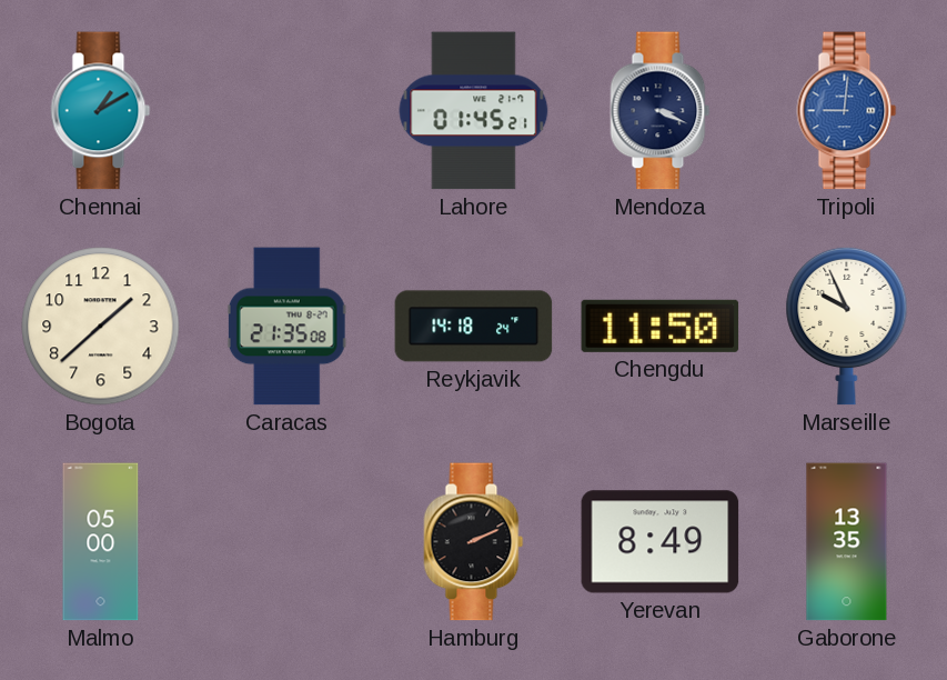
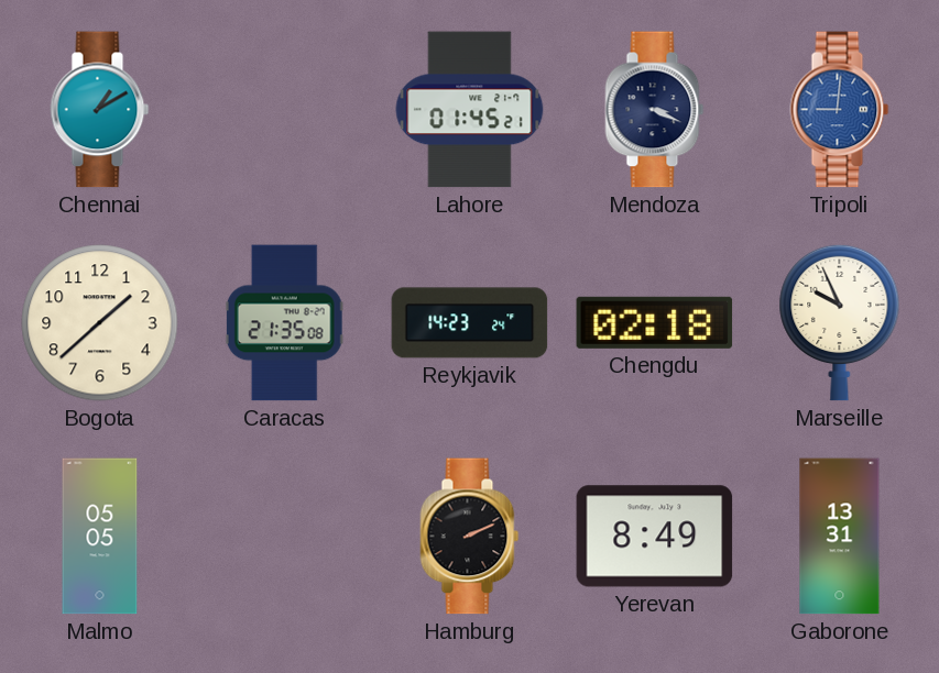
Reykjavik: 14:18 -> 14:23
Chengdu: 11:50 -> 02:18
Malmo: 05:00 -> 05:05
Gaborone: 13:35 -> 13:31
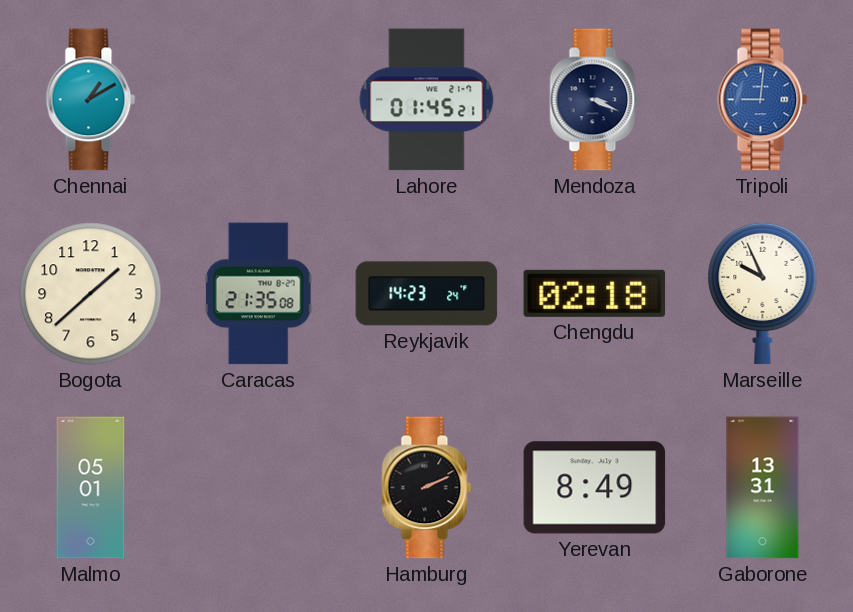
Malmo: 05:05 -> 05:01
